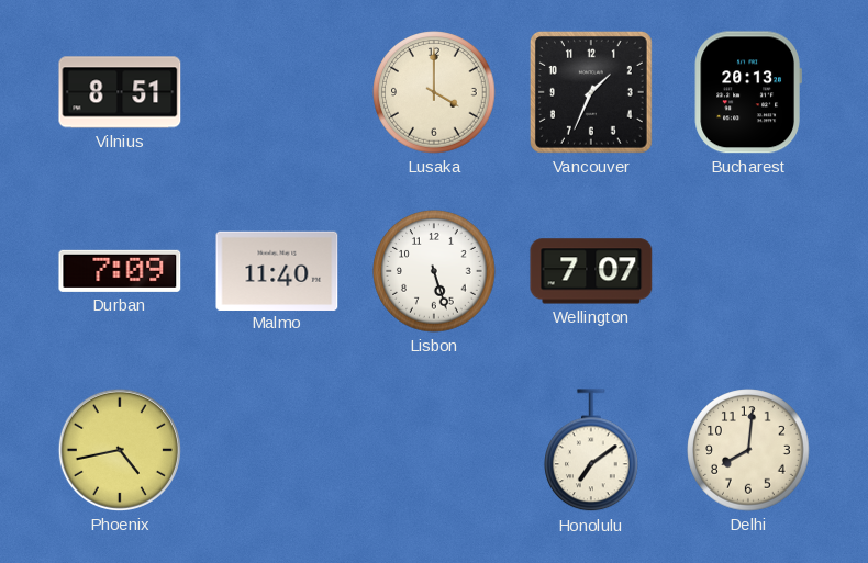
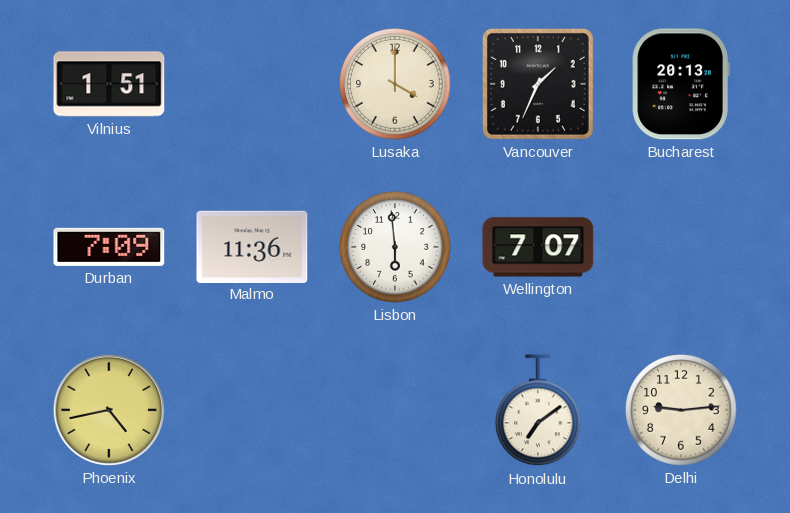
Vilnius: 8:51 -> 1:51
Malmo: 11:40 -> 11:36
Lisbon: 5:27 -> 5:59
Delhi: 8:01 -> 9:14
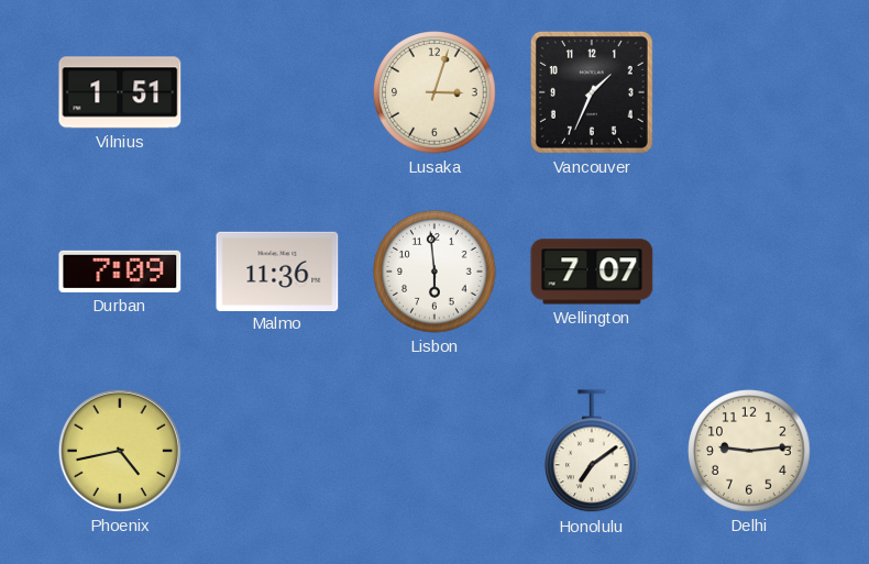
Lusaka: 4:00 -> 3:03
Bucharest: 20:13 -> none
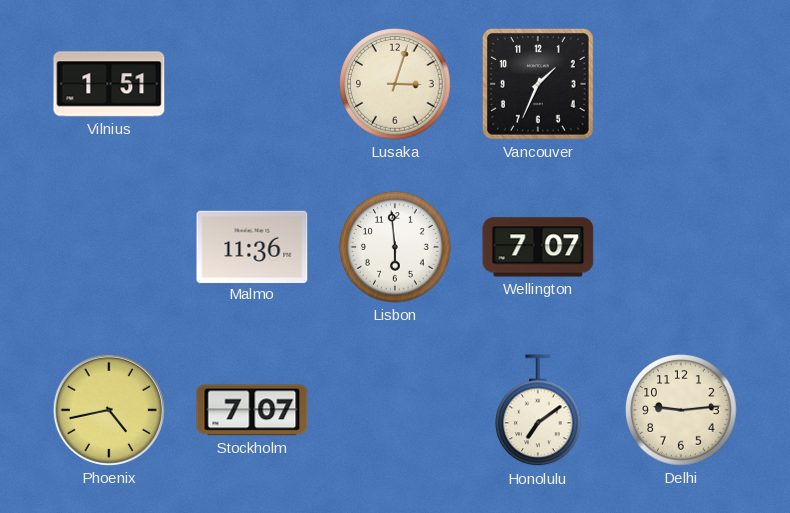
Durban: 7:09 -> none
Stockholm: none -> 7:07
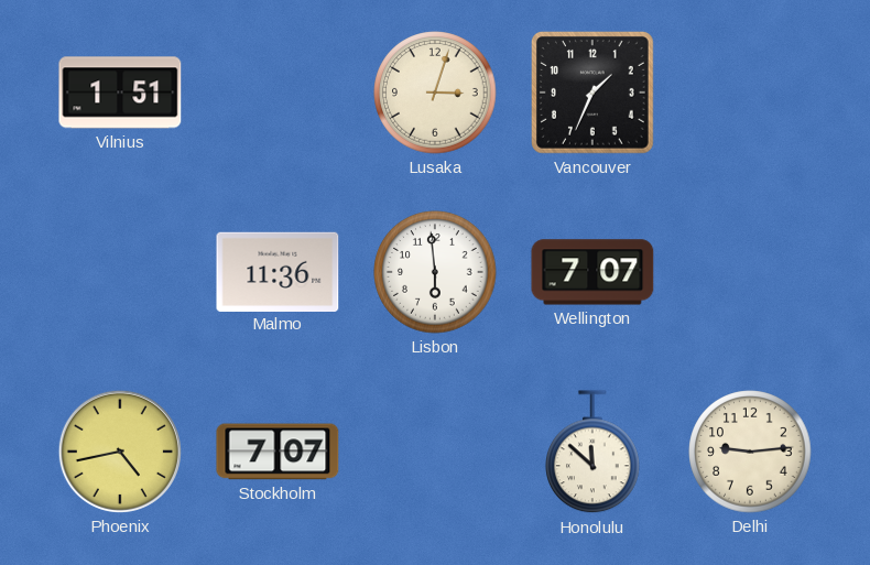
Honolulu: 7:09 -> 11:52
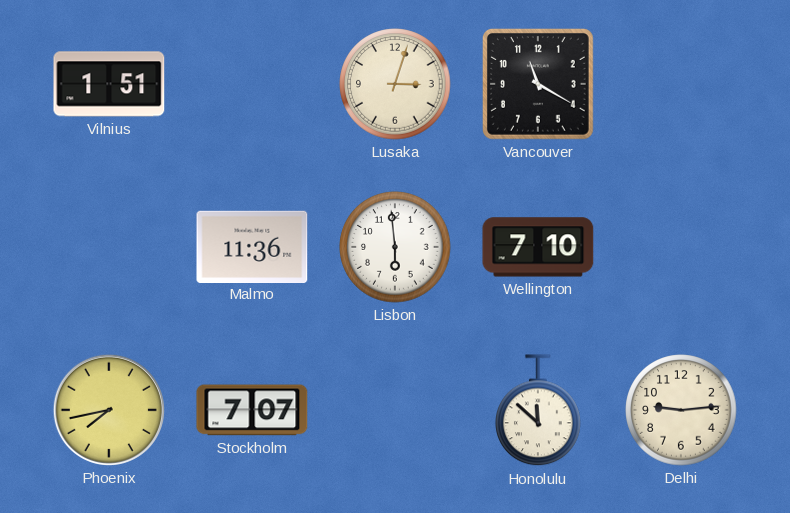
Vancouver: 1:34 -> 11:20
Wellington: 7:07 -> 7:10
Phoenix: 4:43 -> 7:43
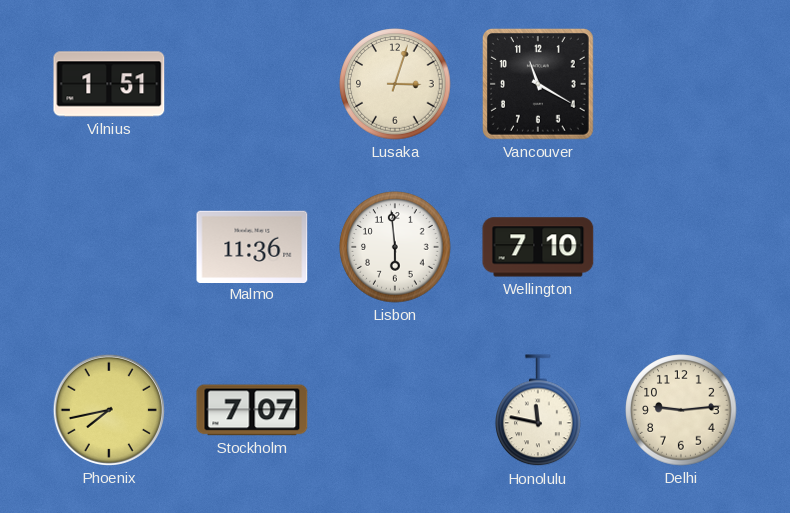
Honolulu: 11:52 -> 11:47
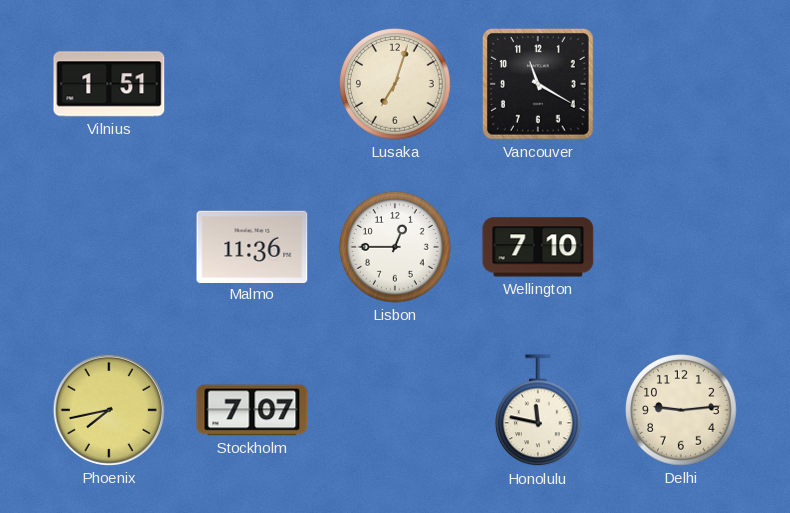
Lusaka: 3:03 -> 7:03
Lisbon: 5:59 -> 12:45
